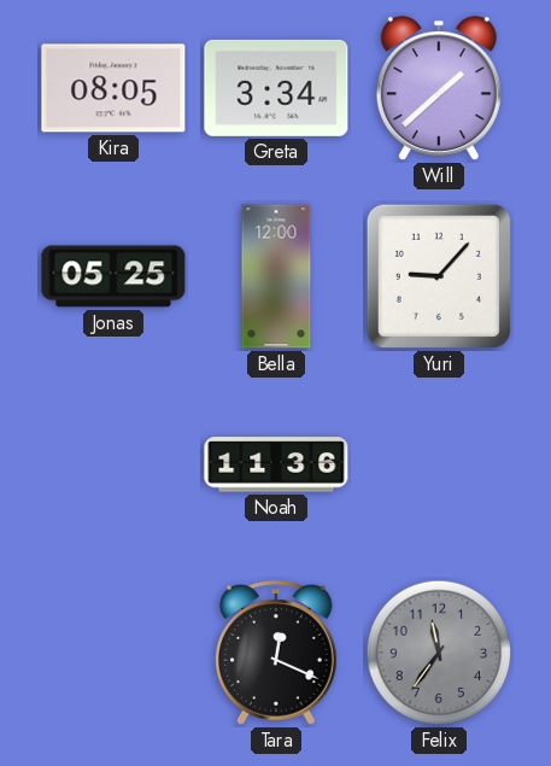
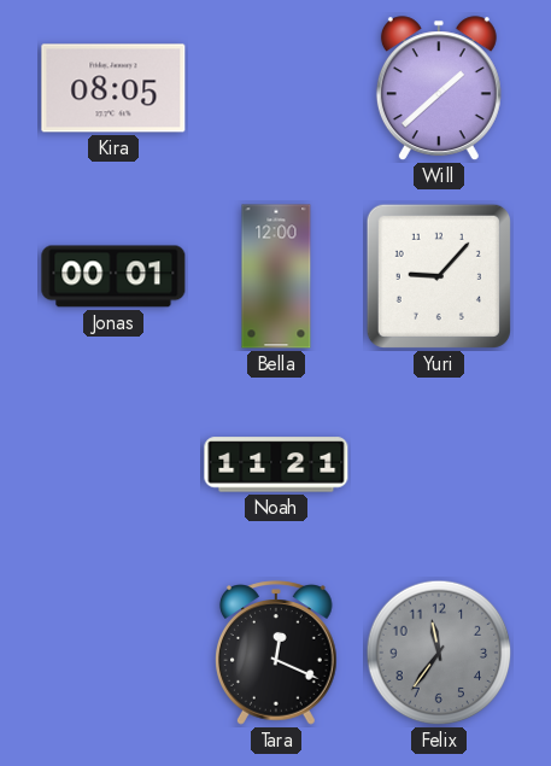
Greta: 3:34 -> none
Jonas: 05:25 -> 00:01
Noah: 11:36 -> 11:21
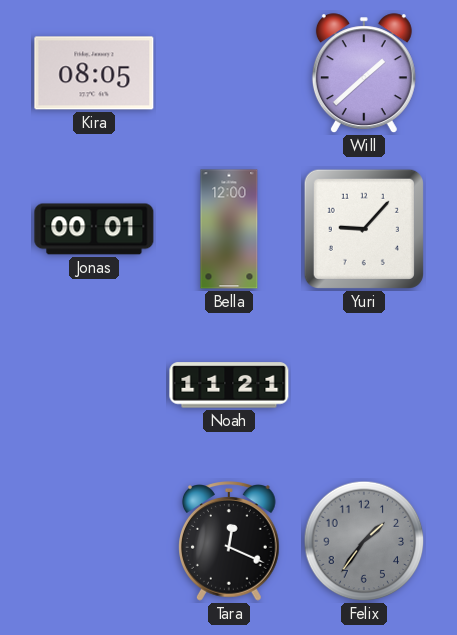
Felix: 11:36 -> 1:36
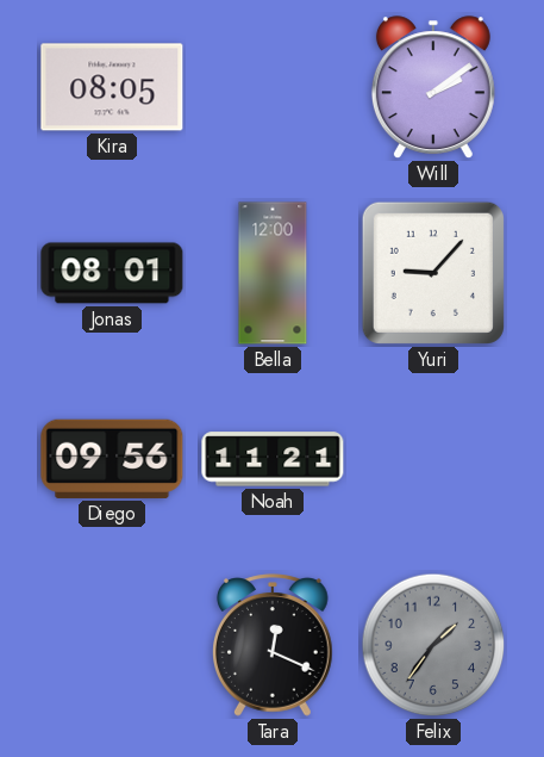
Will: 1:38 -> 2:09
Jonas: 00:01 -> 08:01
Diego: none -> 09:56
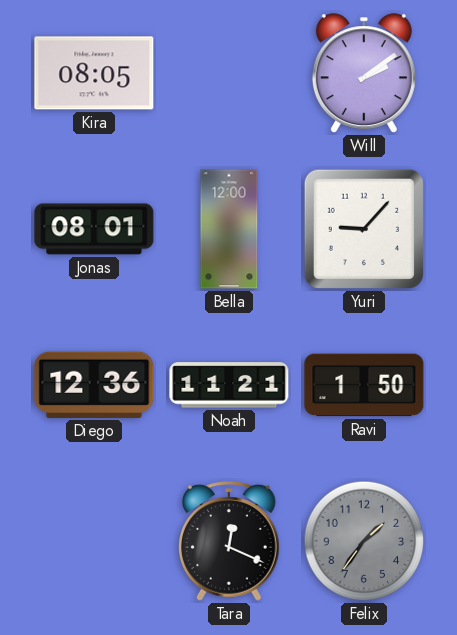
Diego: 09:56 -> 12:36
Ravi: none -> 1:50
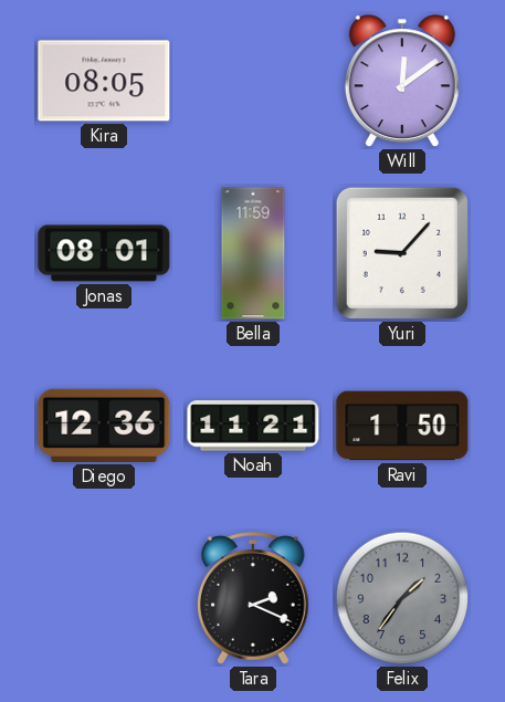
Will: 2:09 -> 12:09
Bella: 12:00 -> 11:59
Tara: 12:19 -> 2:19
